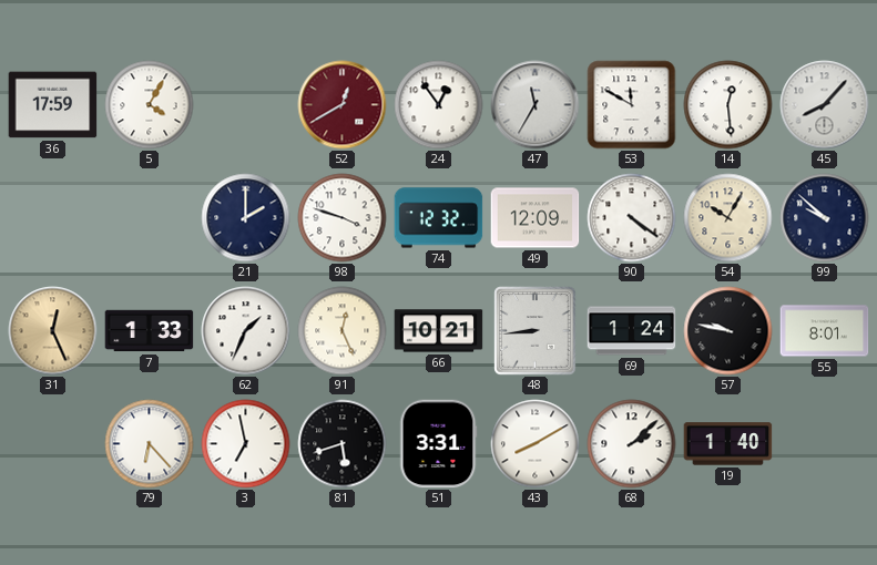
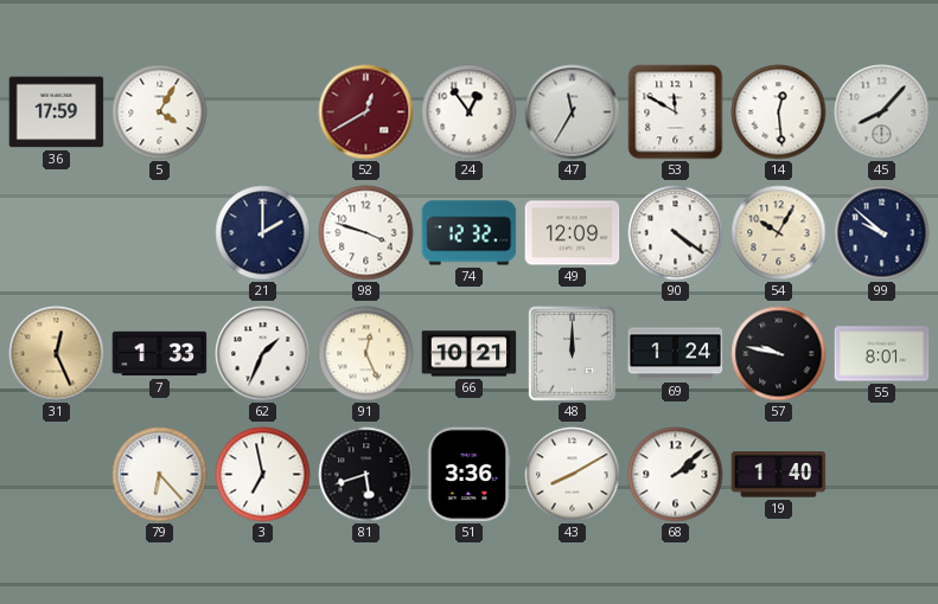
48: 8:44 -> 12:00
51: 3:31 -> 3:36
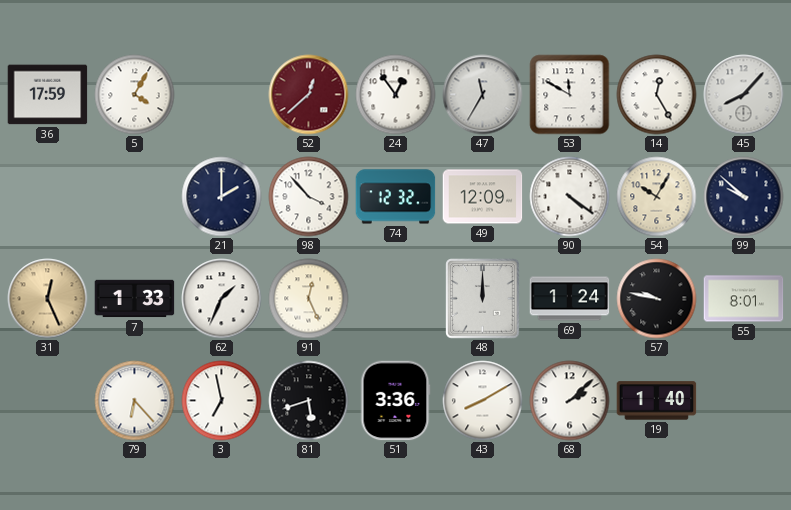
52: 12:40 -> 12:38
14: 12:29 -> 12:25
98: 3:48 -> 3:53
66: 10:21 -> none
